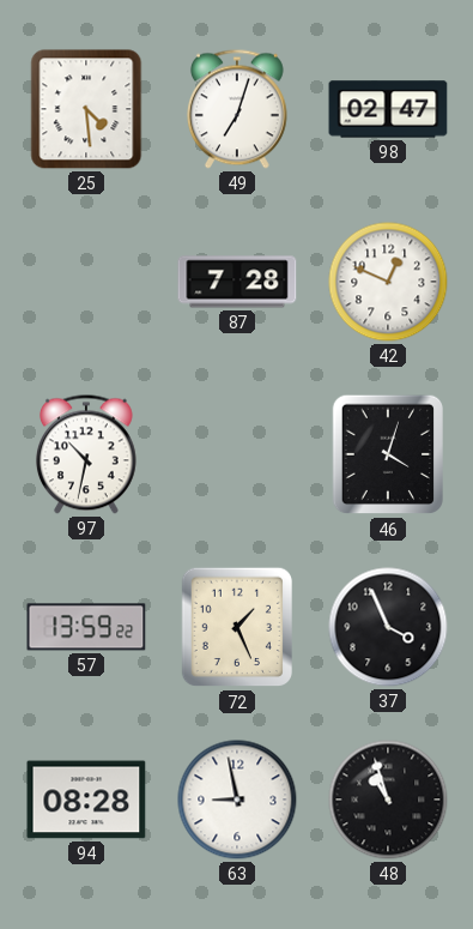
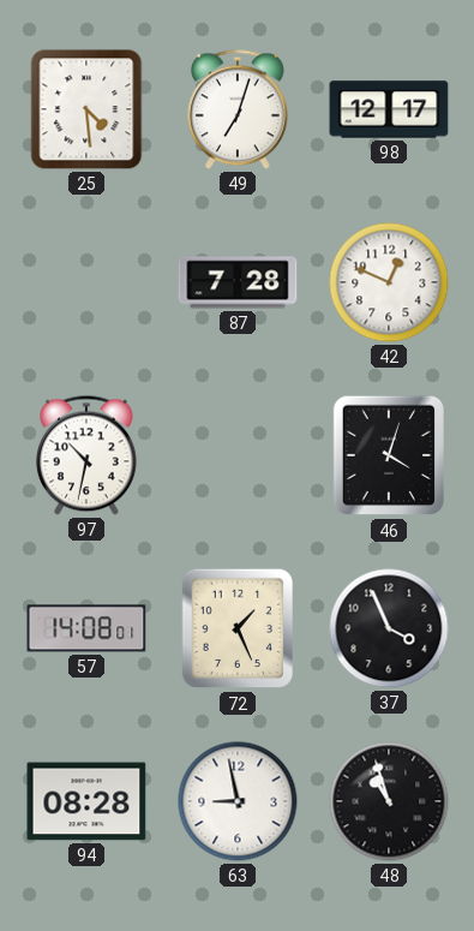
98: 02:47 -> 12:17
57: 13:59 -> 14:08
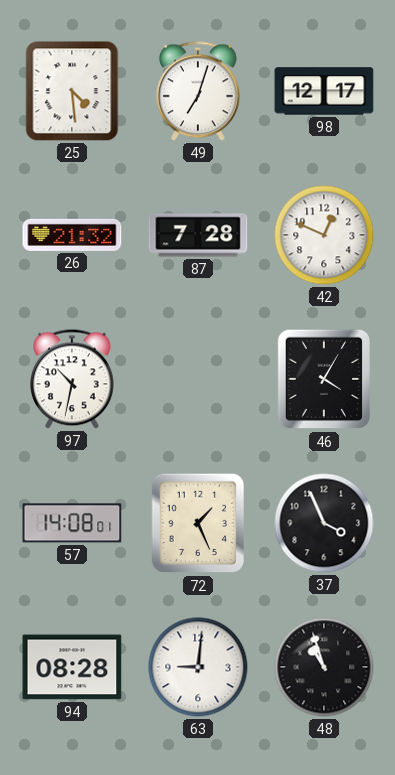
26: none -> 21:32
46: 4:03 -> 4:05
63: 8:58 -> 9:01
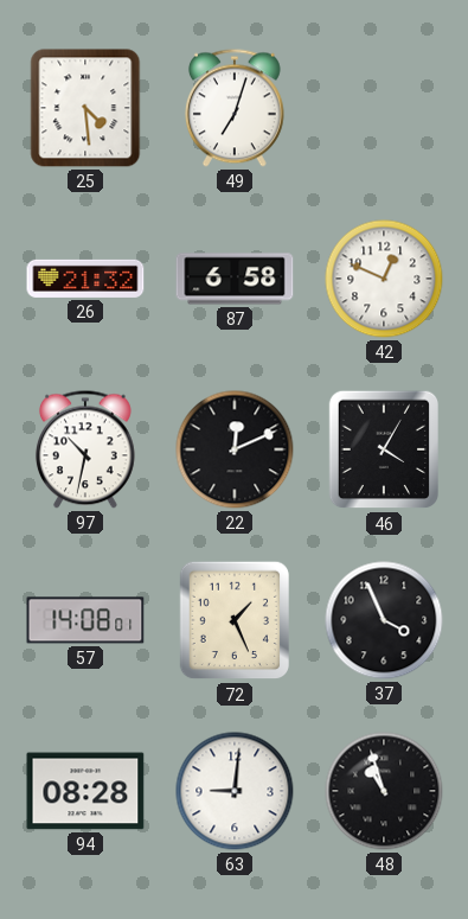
98: 12:17 -> none
87: 7:28 -> 6:58
22: none -> 12:11
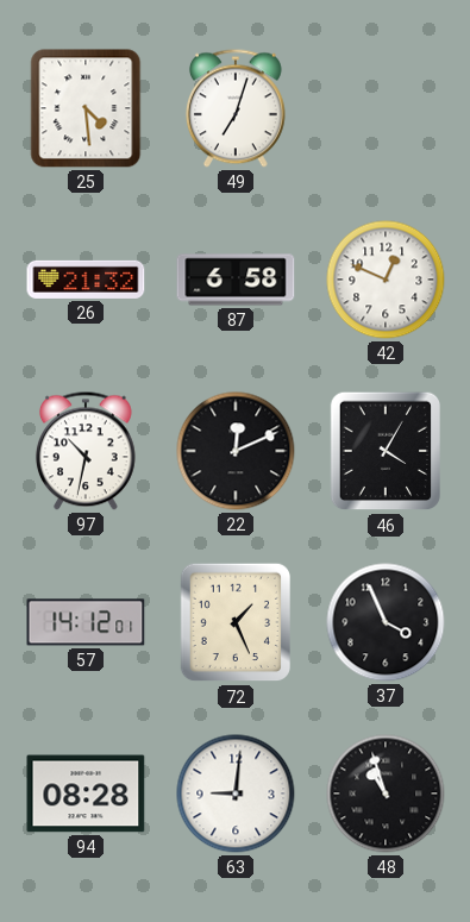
57: 14:08 -> 14:12
